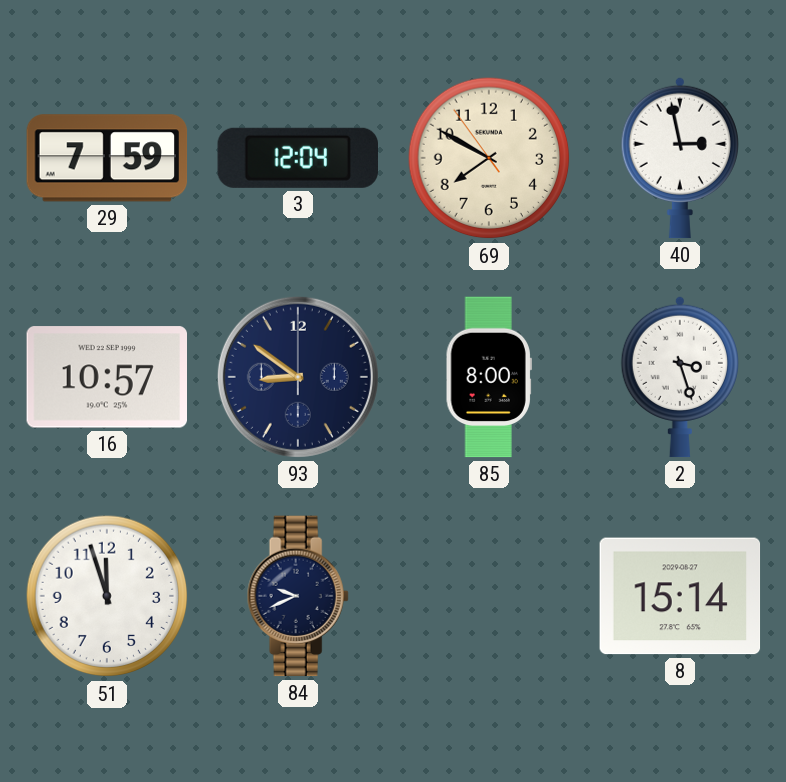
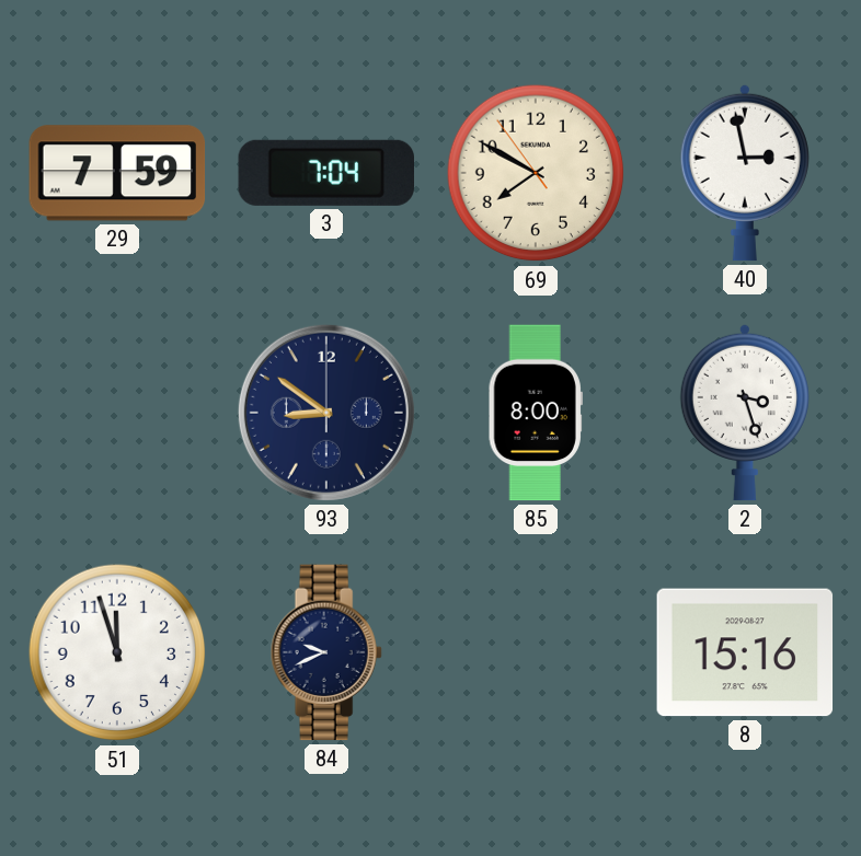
3: 12:04 -> 7:04
16: 10:57 -> none
8: 15:14 -> 15:16
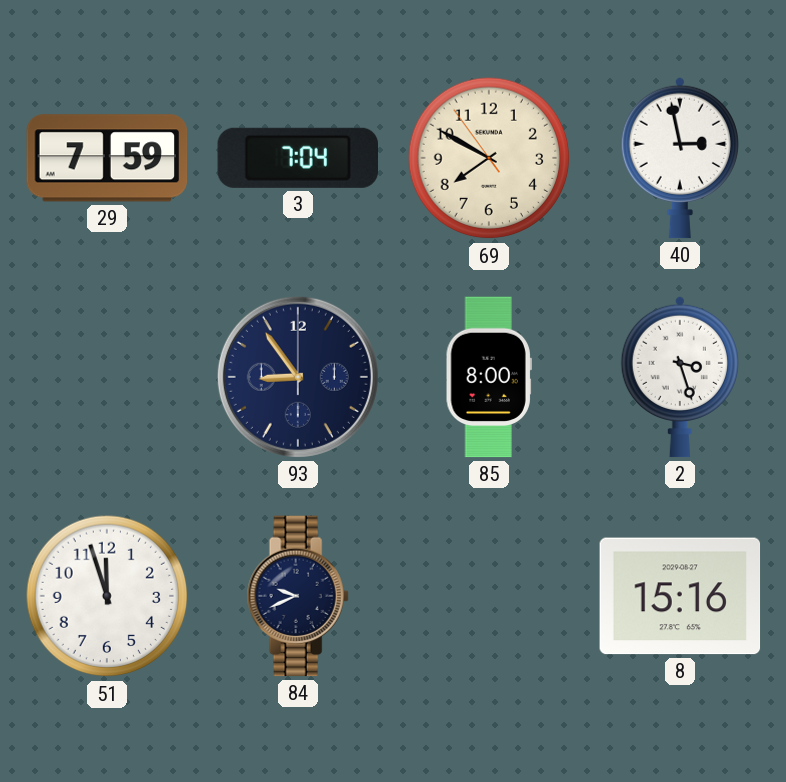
93: 8:51 -> 8:54
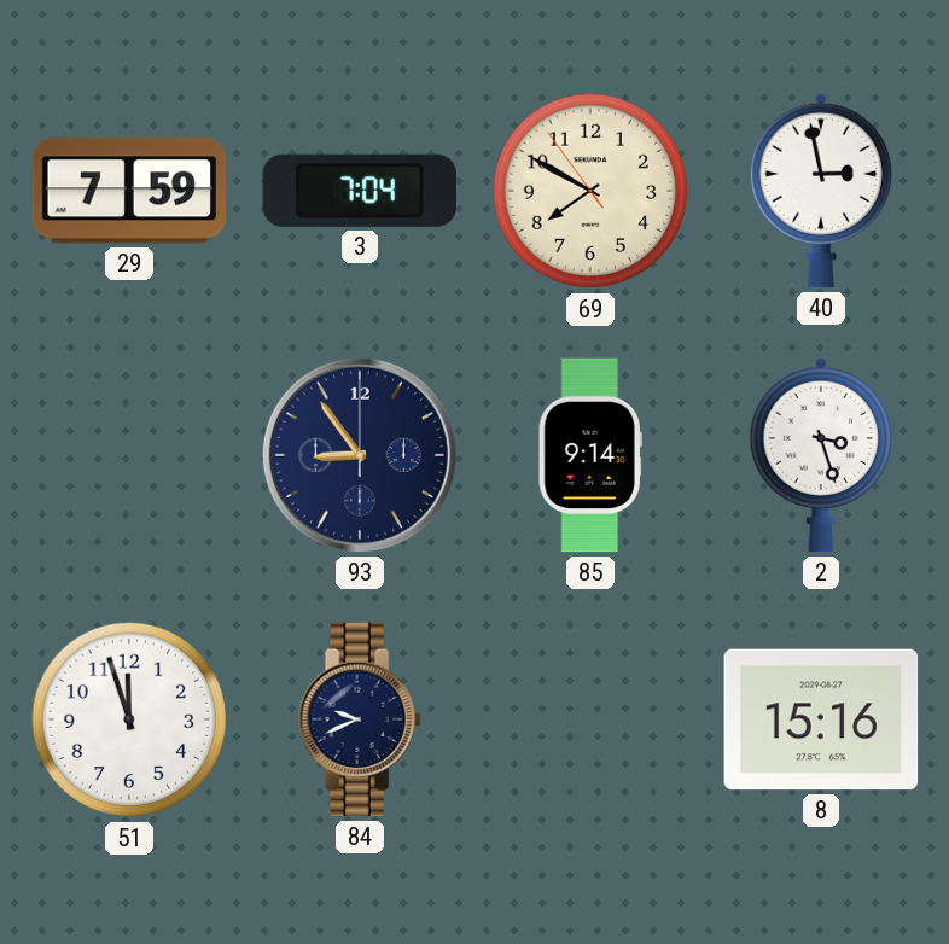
85: 8:00 -> 9:14
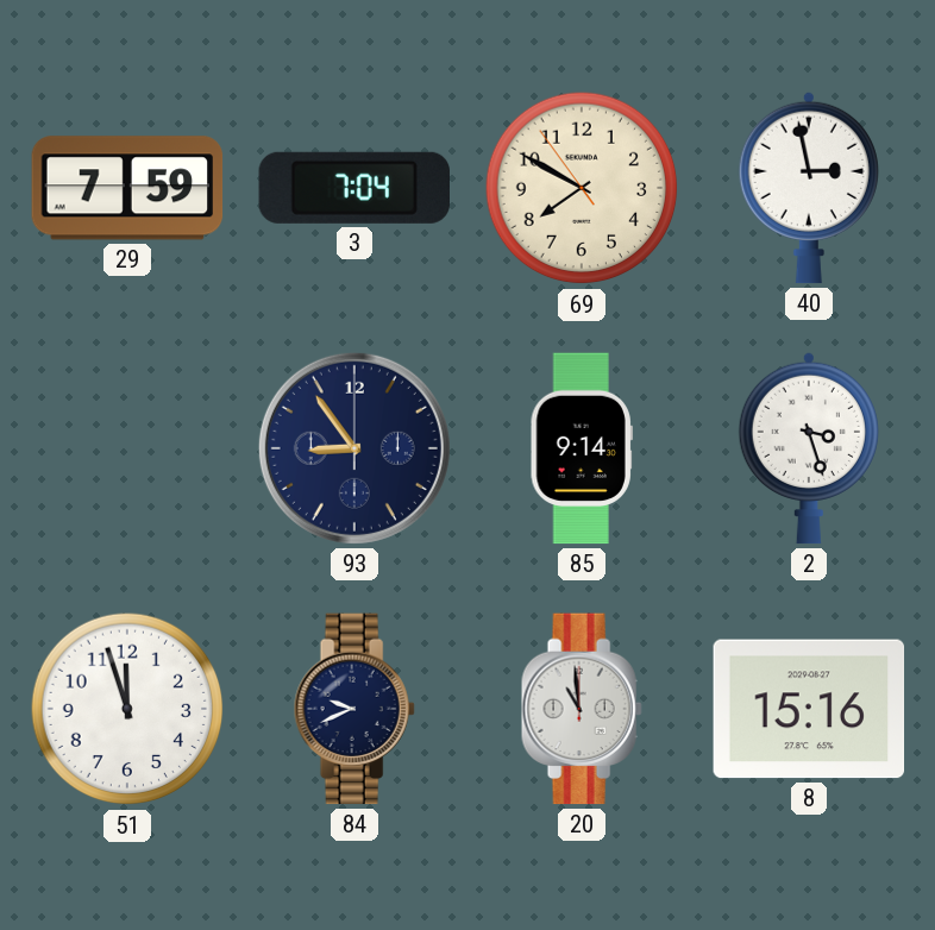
20: none -> 10:59
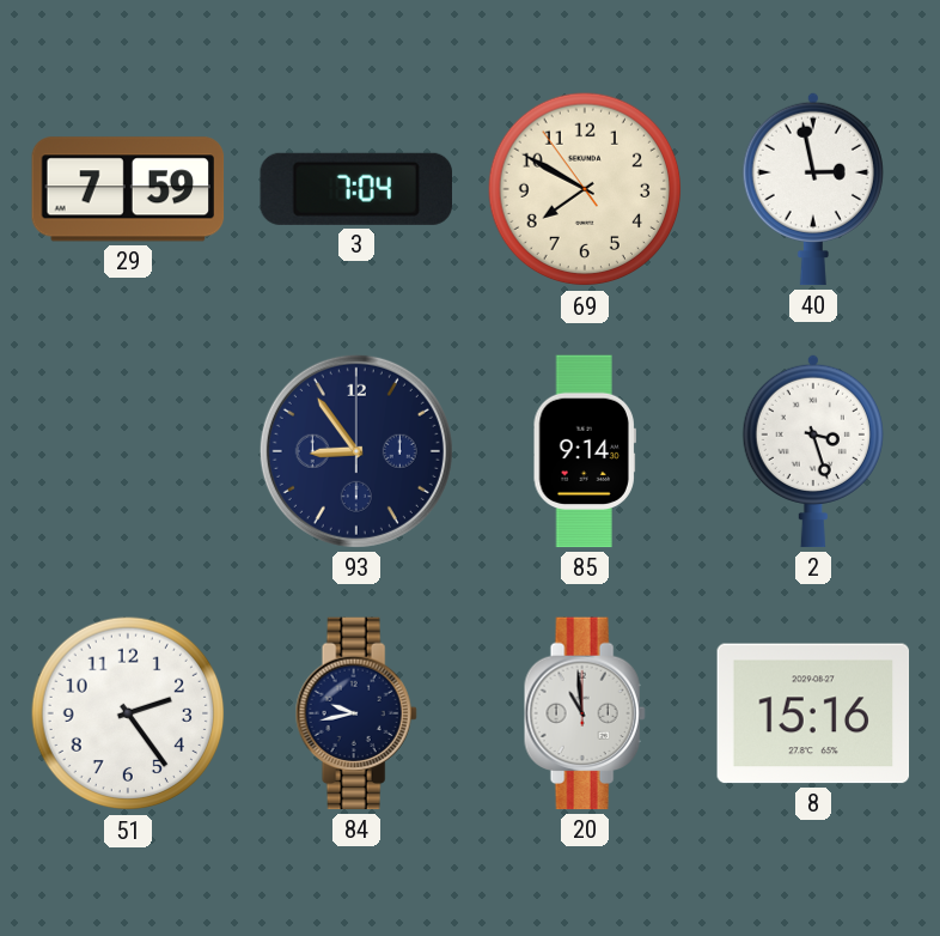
51: 11:57 -> 2:24
84: 9:41 -> 9:43
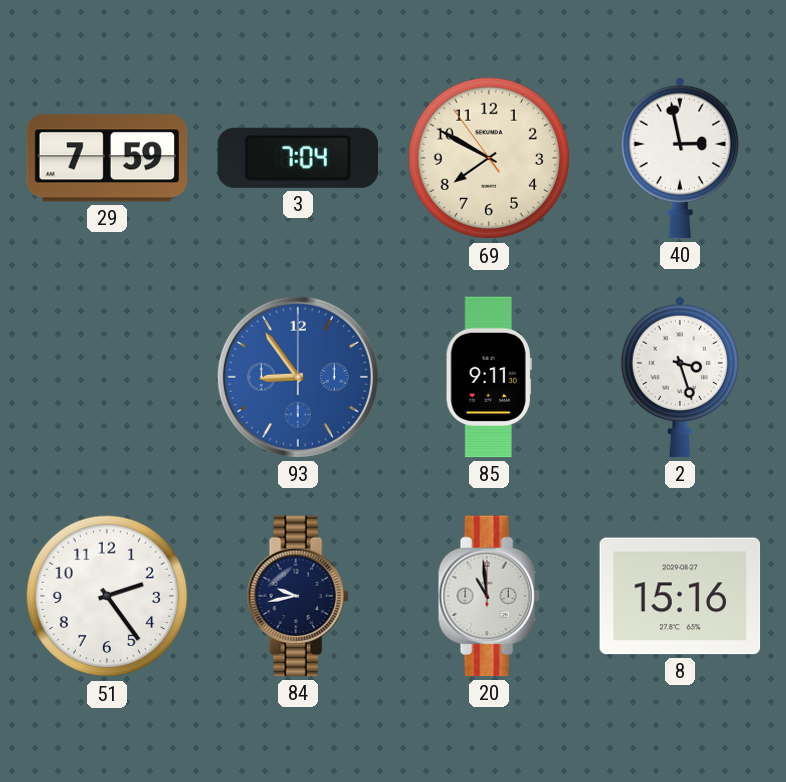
93 dial: navy -> blue
85: 9:14 -> 9:11
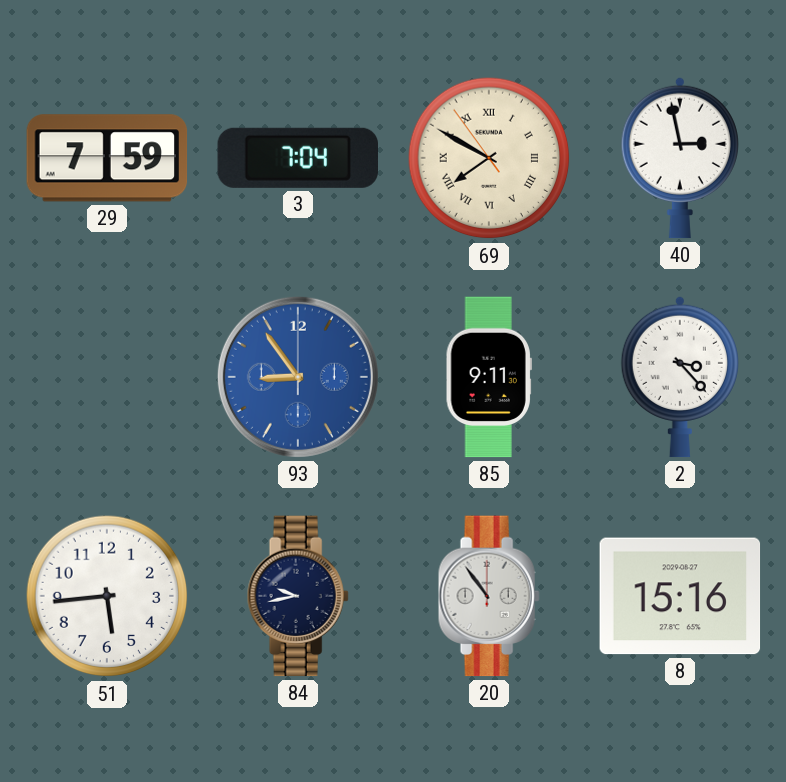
69 numerals: Arabic -> Roman
2: 3:27 -> 3:23
51: 2:24 -> 5:44
20: 10:59 -> 10:54
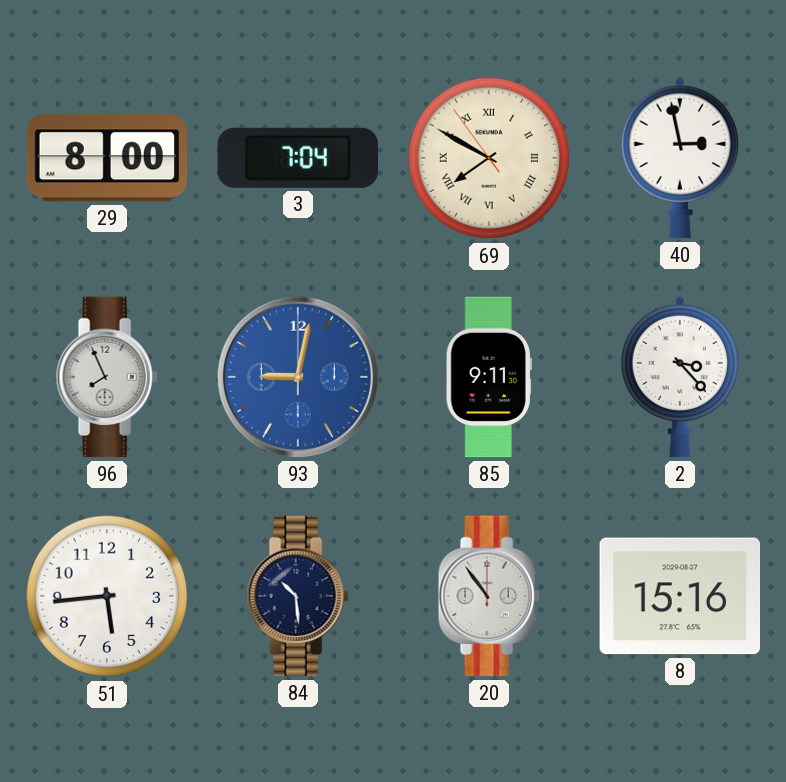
29: 7:59 -> 8:00
96: none -> 7:56
93: 8:54 -> 9:02
84: 9:43 -> 10:29
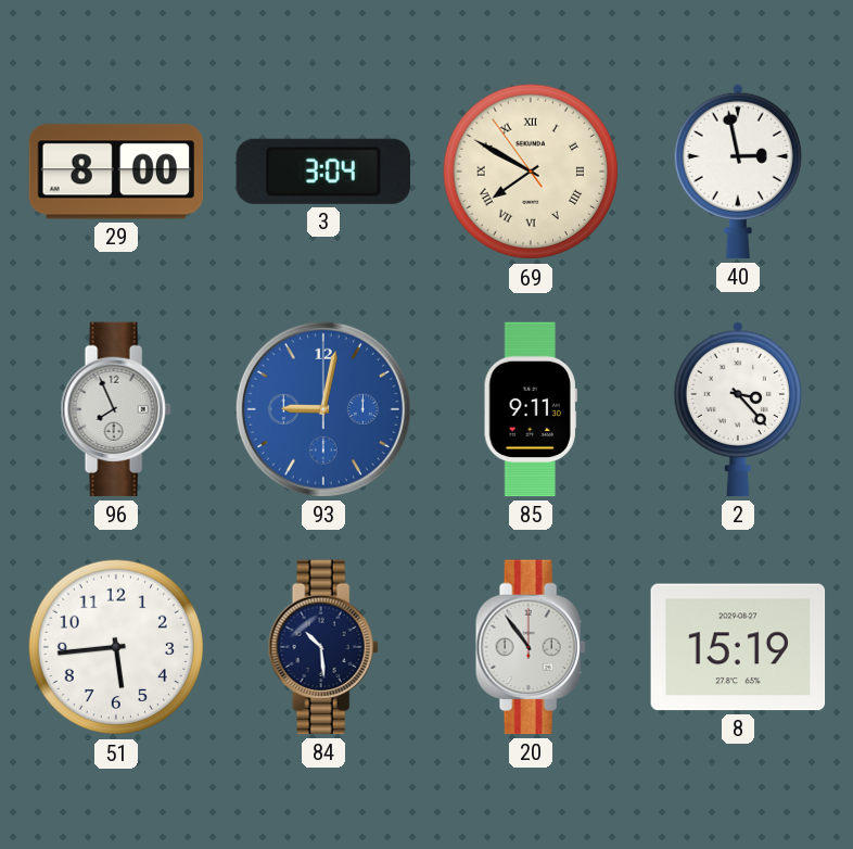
3: 7:04 -> 3:04
8: 15:16 -> 15:19
